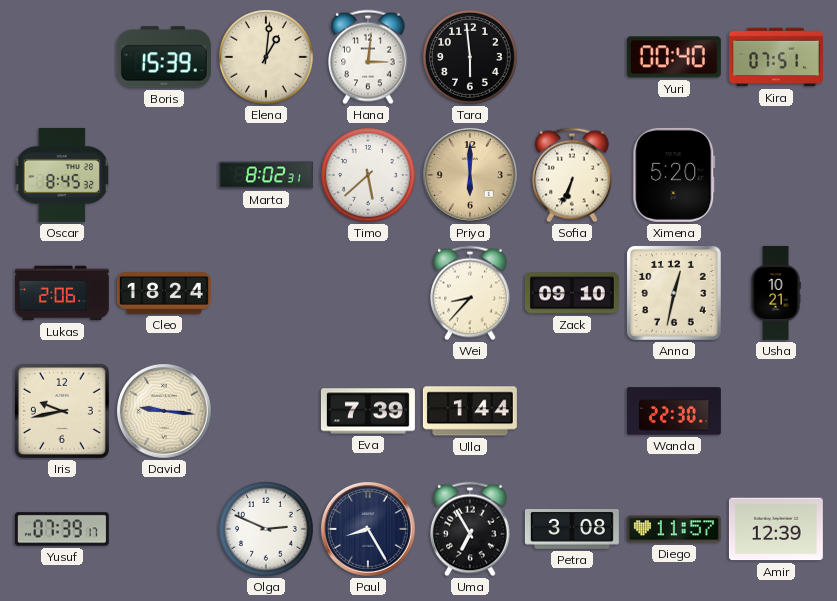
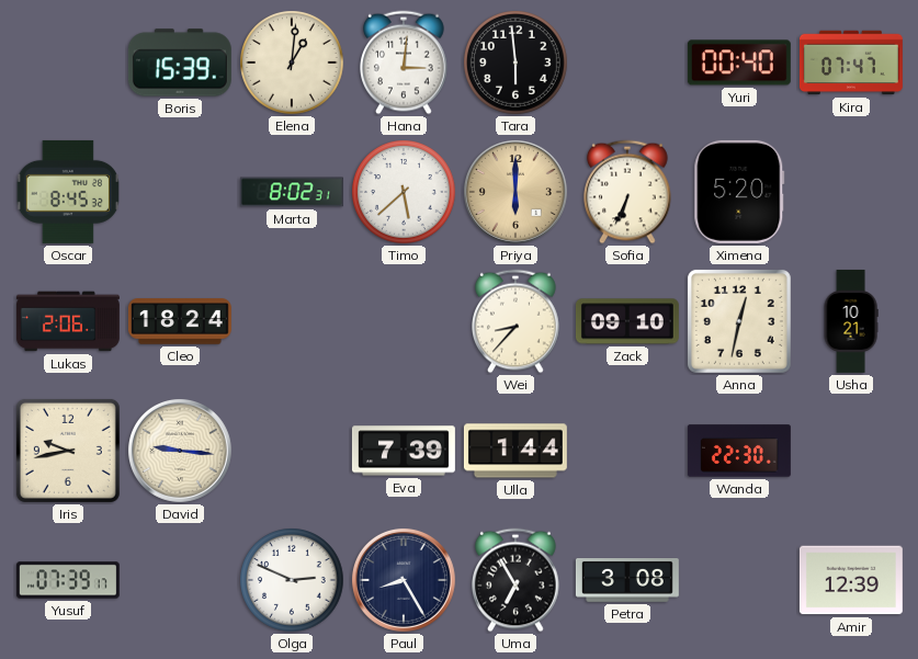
Kira: 07:51 -> 07:47
Diego: 11:57 -> none
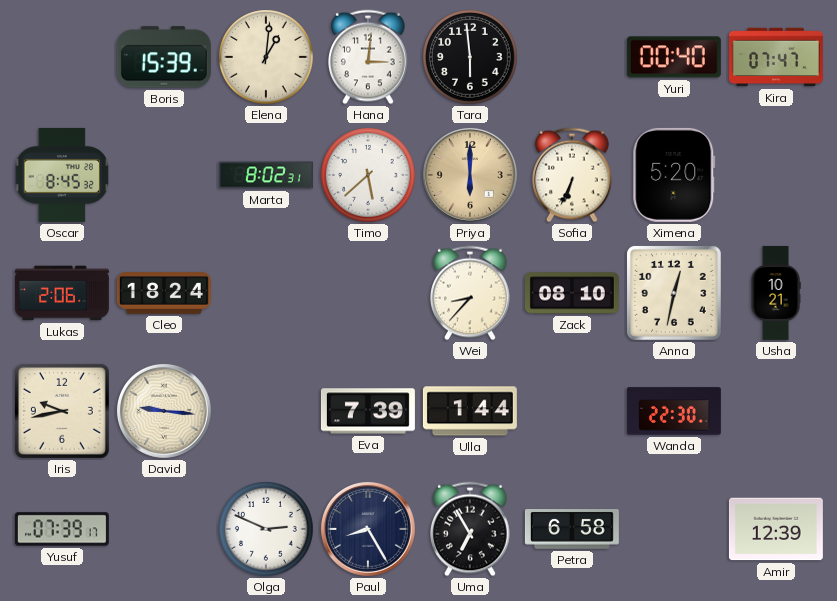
Zack: 09:10 -> 08:10
Petra: 3:08 -> 6:58
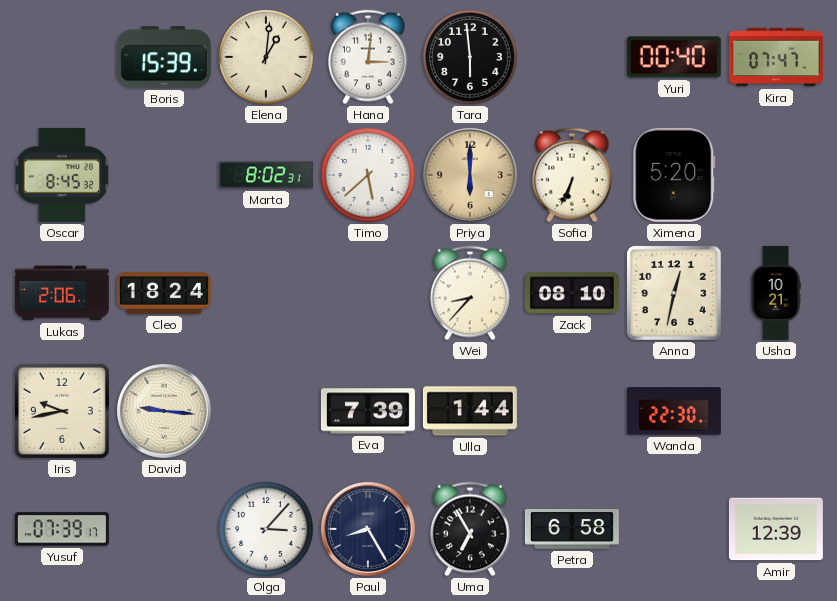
Olga: 2:49 -> 3:07
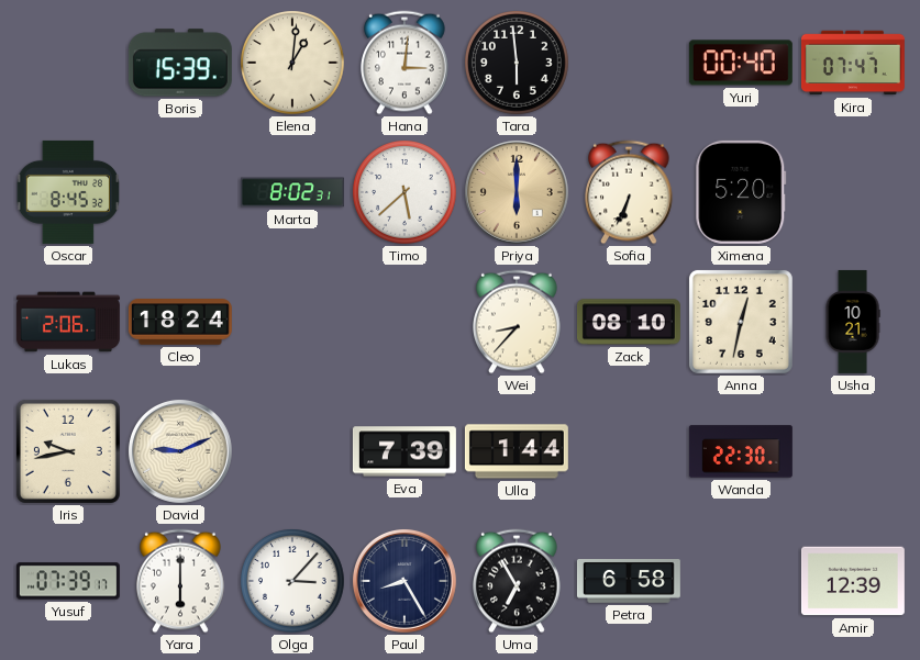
David: 9:16 -> 9:11
Yara: none -> 6:00
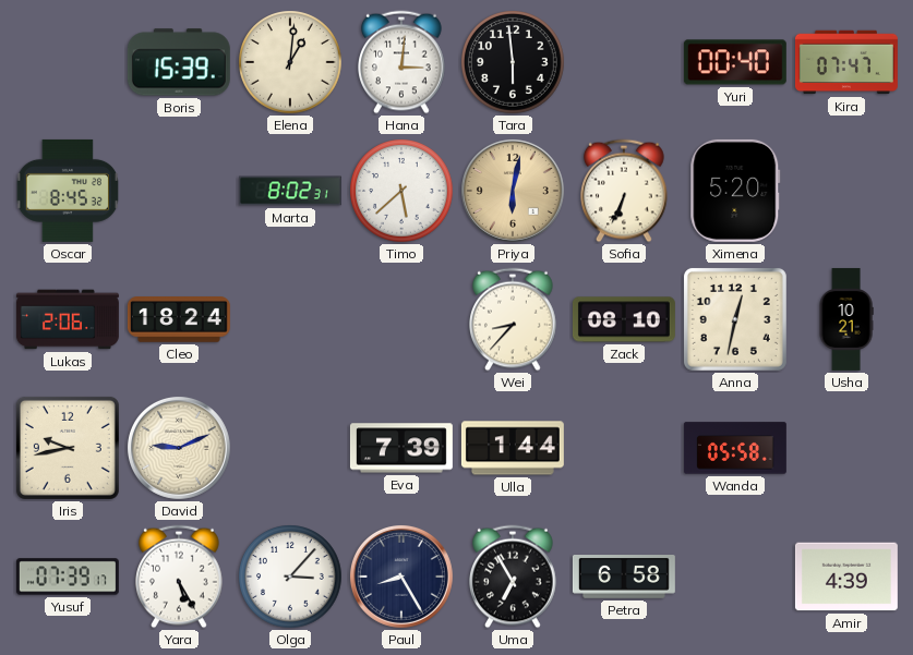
Priya: 6:00 -> 6:02
Wanda: 22:30 -> 05:58
Yara: 6:00 -> 5:25
Amir: 12:39 -> 4:39
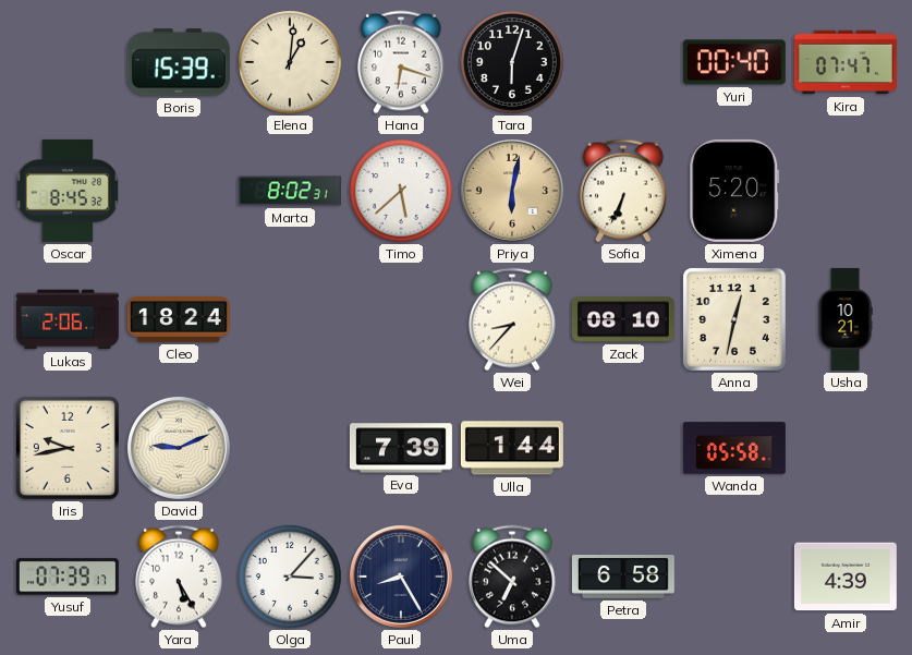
Hana: 3:01 -> 6:18
Tara: 5:59 -> 6:03
Uma: 6:55 -> 6:52
